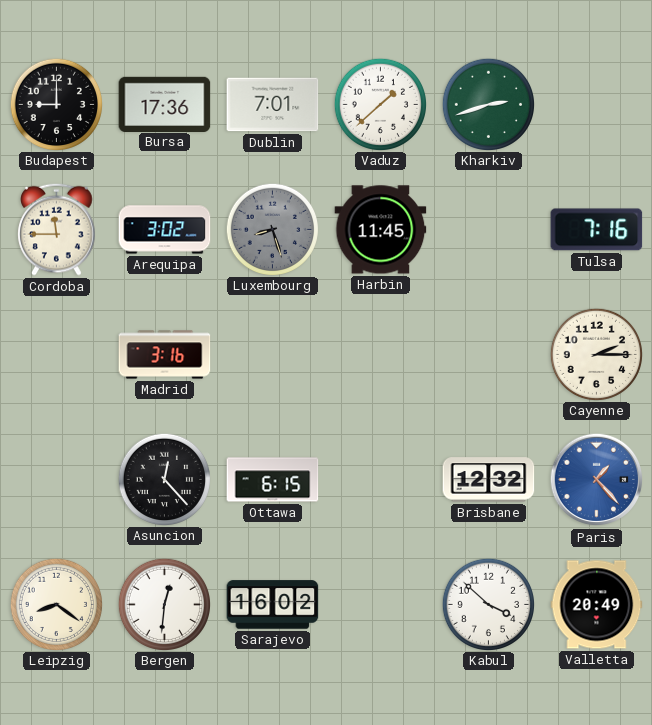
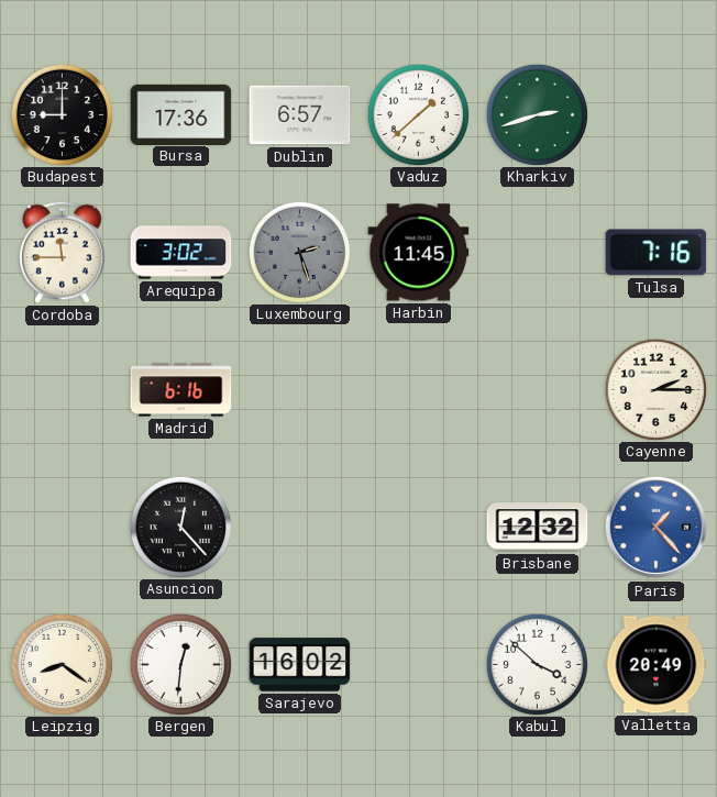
Dublin: 7:01 -> 6:57
Luxembourg: 8:27 -> 2:27
Madrid: 3:16 -> 6:16
Ottawa: 6:15 -> none
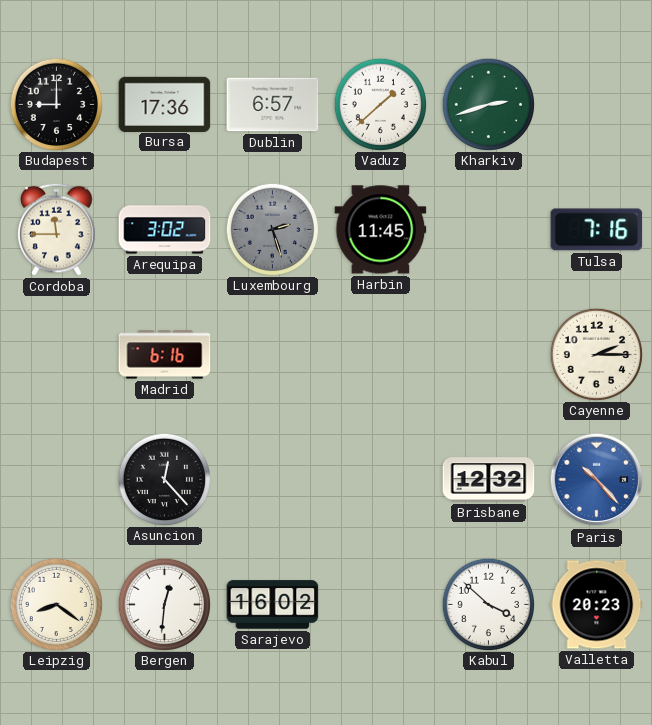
Paris: 1:23 -> 10:23
Valletta: 20:49 -> 20:23
